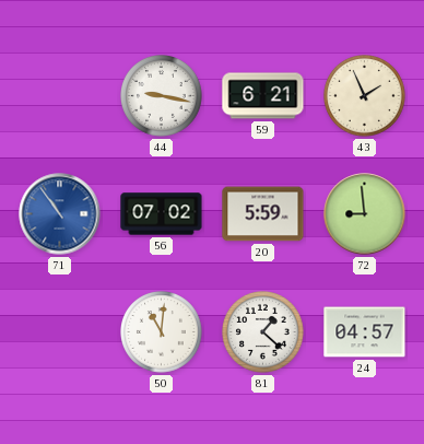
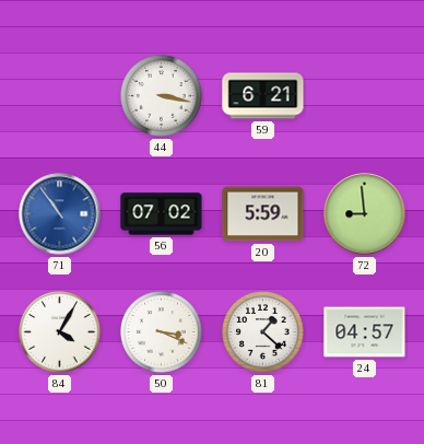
44: 9:17 -> 3:17
43: 1:56 -> none
84: none -> 4:05
50: 11:01 -> 3:19
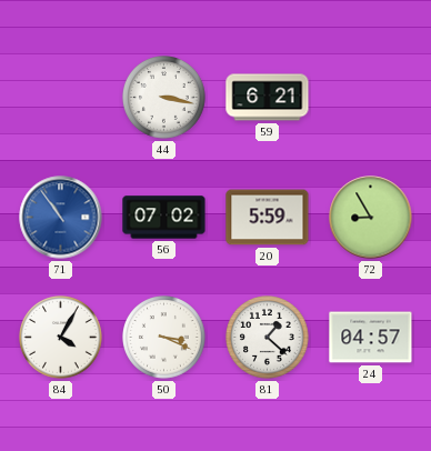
72: 8:59 -> 8:55
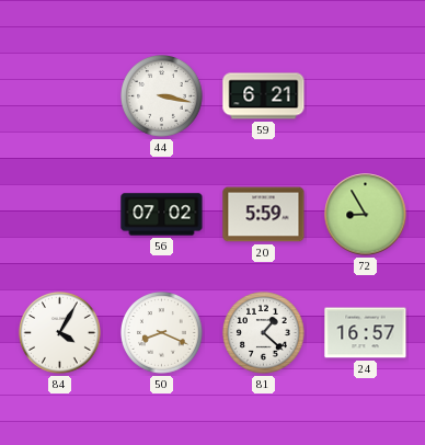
71: 10:54 -> none
50: 3:19 -> 8:19
24: 04:57 -> 16:57
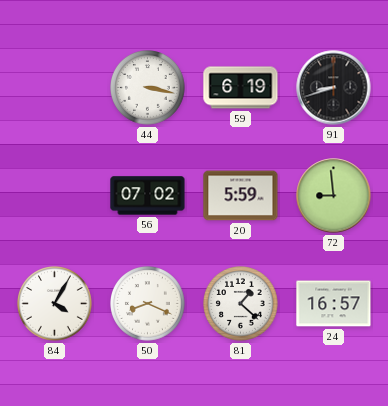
59: 6:21 -> 6:19
91: none -> 8:42
72: 8:55 -> 8:59
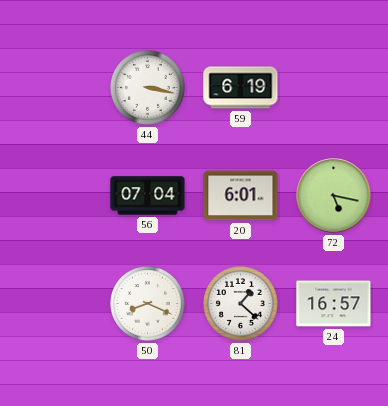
91: 8:42 -> none
56: 07:02 -> 07:04
20: 5:59 -> 6:01
72: 8:59 -> 5:17
84: 4:05 -> none
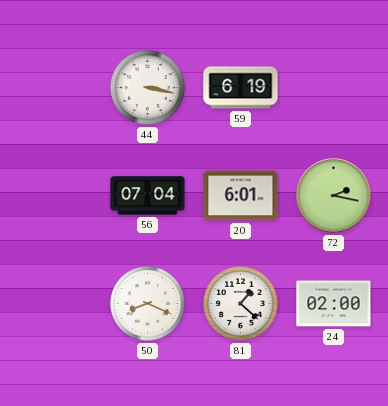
72: 5:17 -> 2:17
24: 16:57 -> 02:00
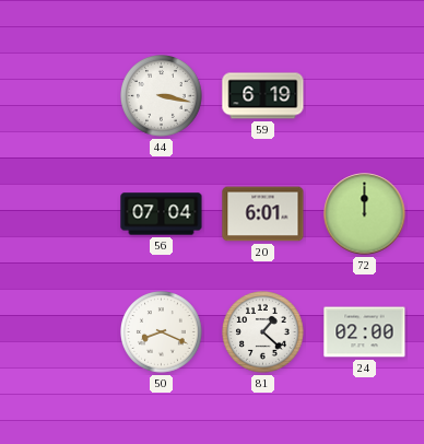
72: 2:17 -> 12:00
